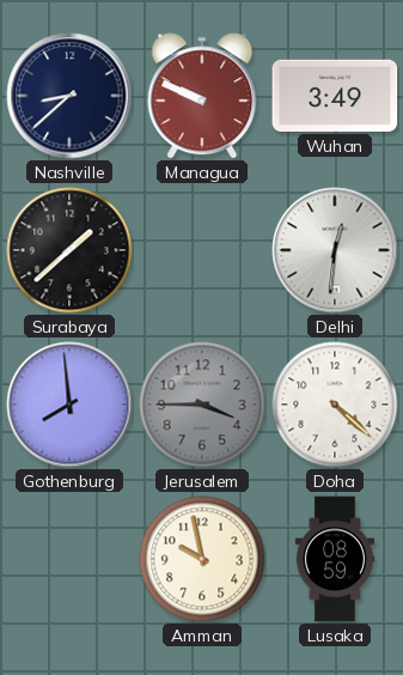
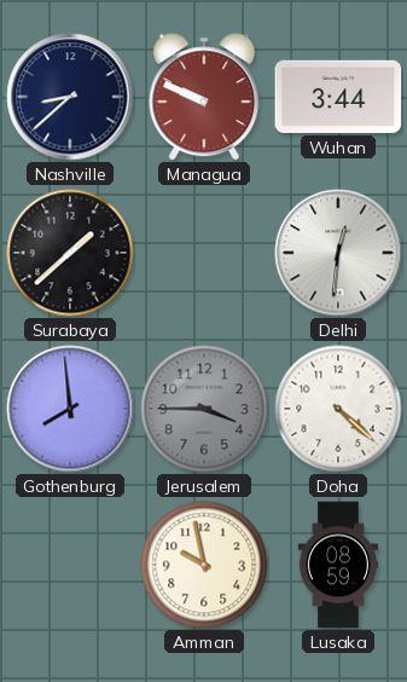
Wuhan: 3:49 -> 3:44
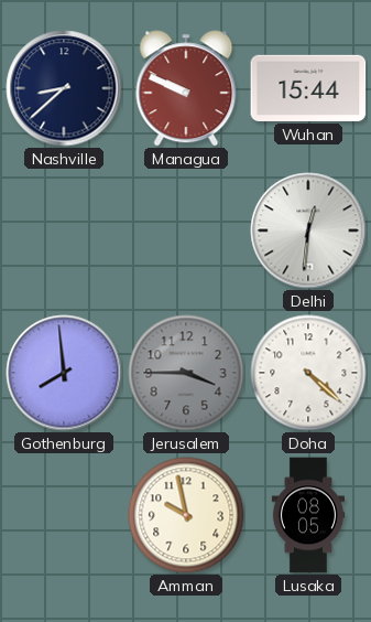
Wuhan: 3:44 -> 15:44
Surabaya: 1:38 -> none
Lusaka: 08:59 -> 08:05
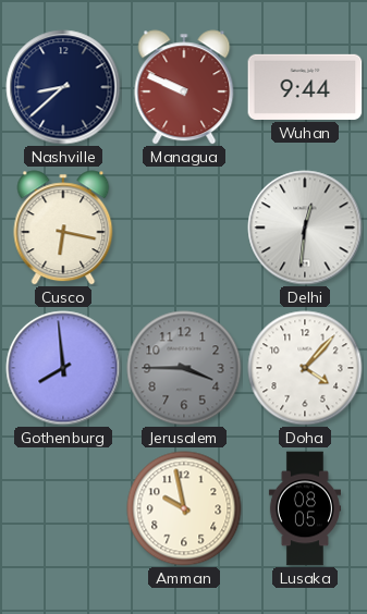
Wuhan: 15:44 -> 9:44
Cusco: none -> 6:17
Doha: 4:22 -> 4:07
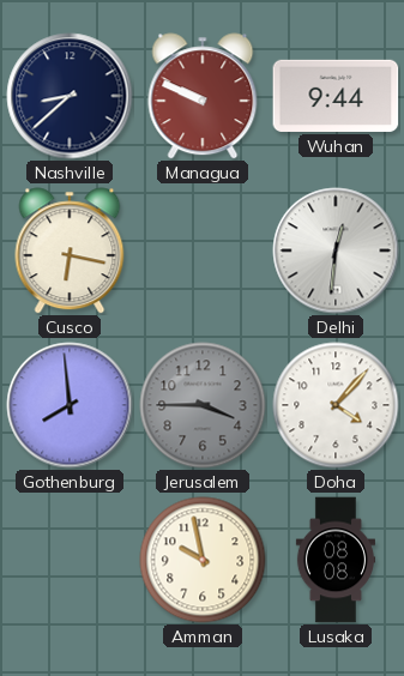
Lusaka: 08:05 -> 08:08
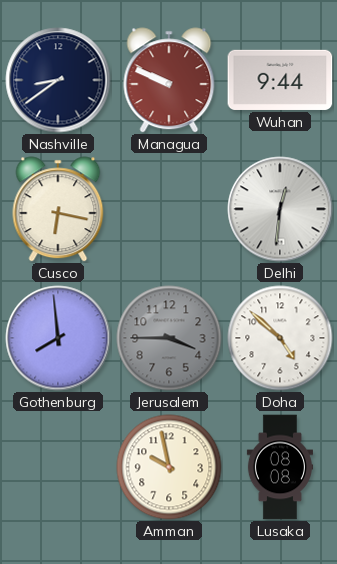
Nashville: 8:38 -> 8:39
Doha: 4:07 -> 4:52
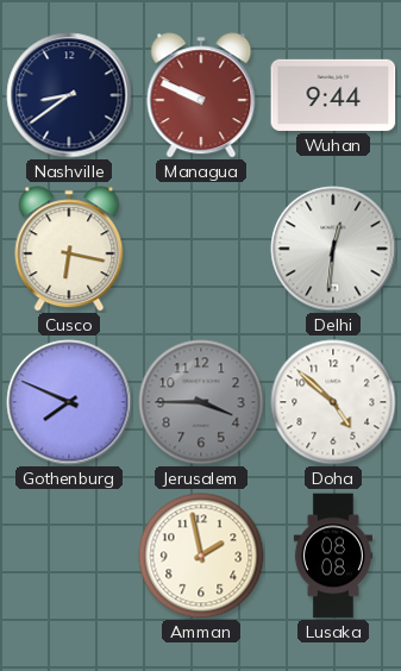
Gothenburg: 7:59 -> 7:49
Amman: 9:58 -> 1:58
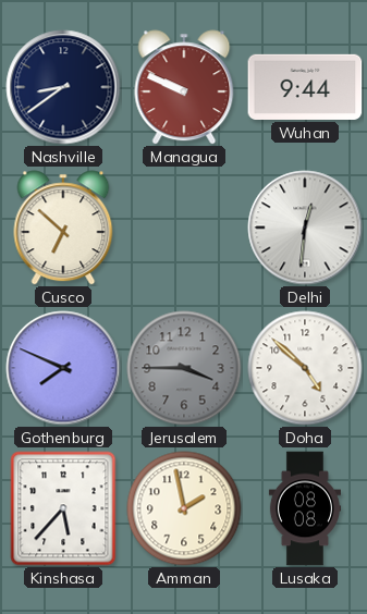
Cusco: 6:17 -> 6:52
Kinshasa: none -> 5:37
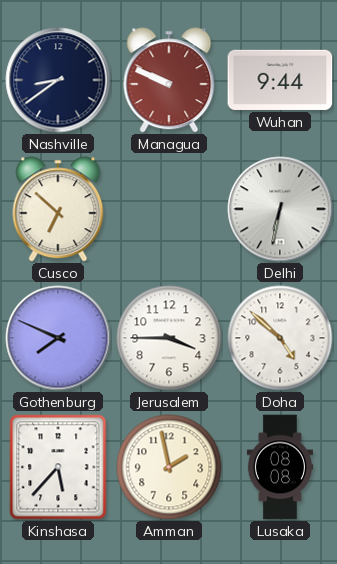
Delhi: 12:31 -> 6:32
Jerusalem dial: grey -> white
